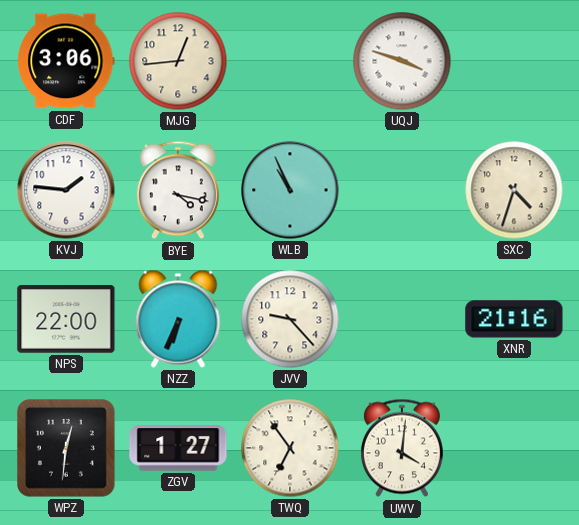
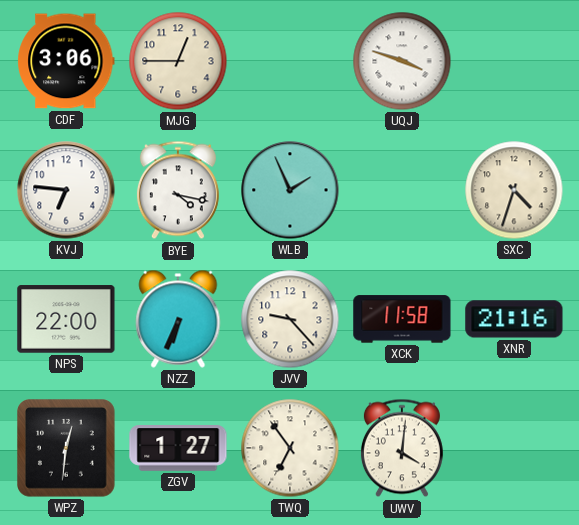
MJG: 12:44 -> 12:45
KVJ: 1:46 -> 6:46
WLB: 10:56 -> 1:56
XCK: none -> 11:58
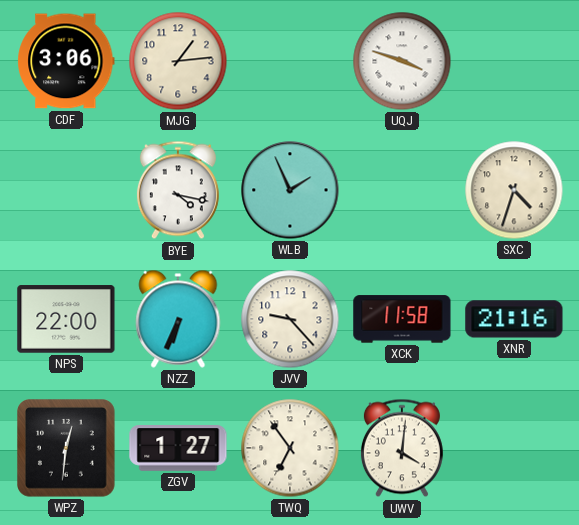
MJG: 12:45 -> 1:14
KVJ: 6:46 -> none
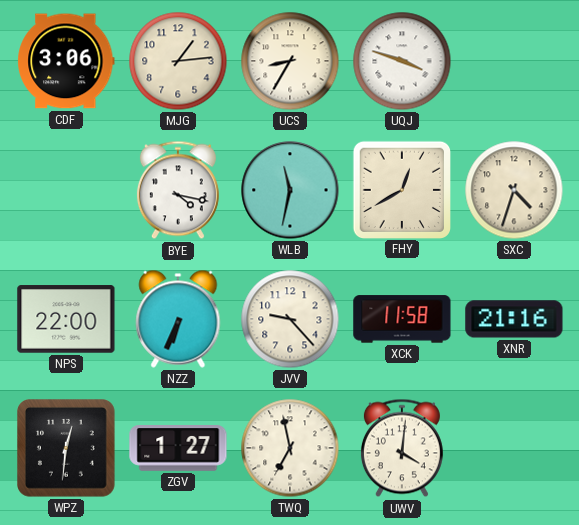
UCS: none -> 8:35
WLB: 1:56 -> 11:32
FHY: none -> 12:40
TWQ: 6:54 -> 6:58
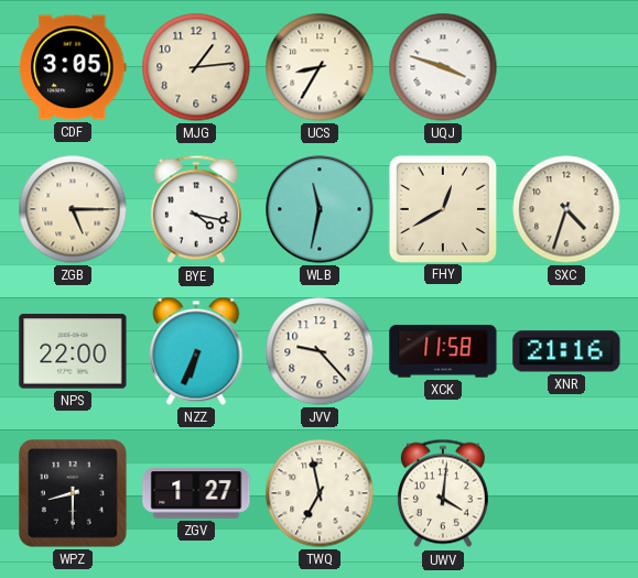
CDF: 3:06 -> 3:05
ZGB: none -> 5:15
WPZ: 12:31 -> 8:30
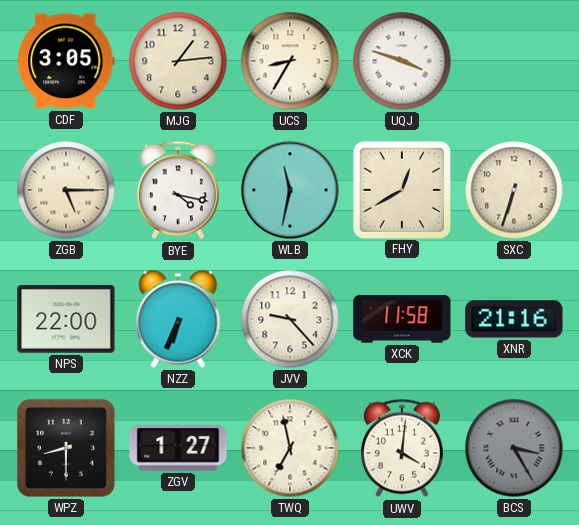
SXC: 4:33 -> 6:33
BCS: none -> 3:25
